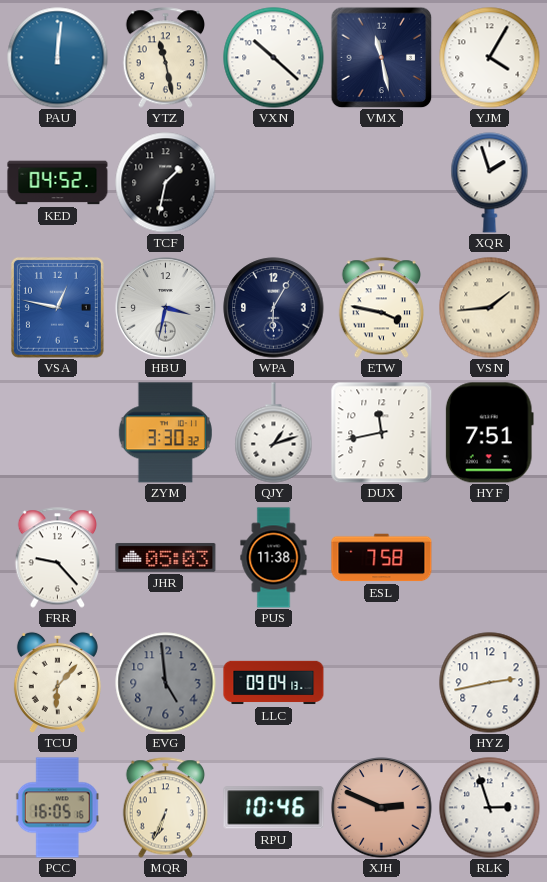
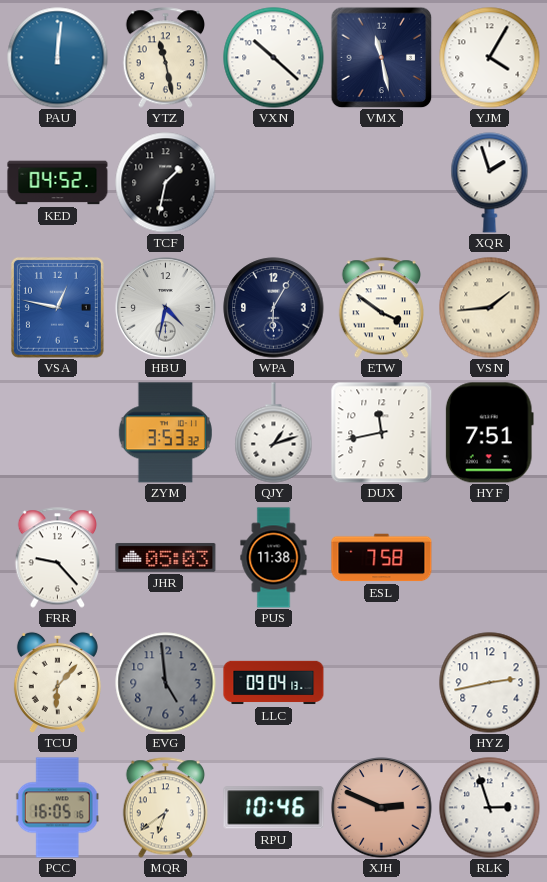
HBU: 3:32 -> 4:32
ETW: 3:47 -> 3:51
ZYM: 3:30 -> 3:53
MQR: 6:34 -> 6:39
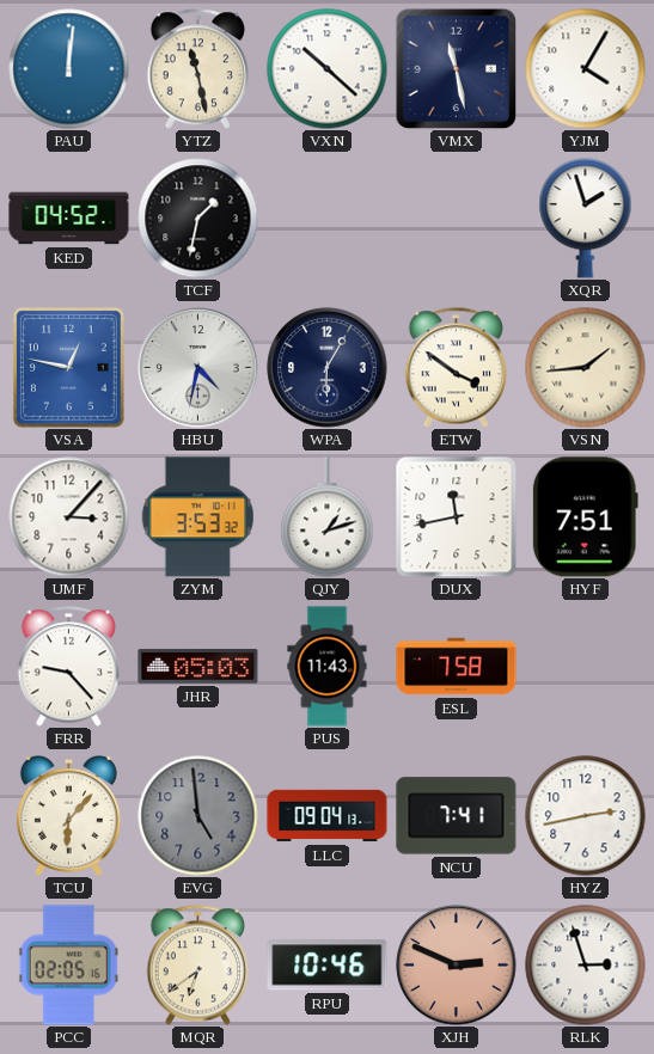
UMF: none -> 3:07
PUS: 11:38 -> 11:43
NCU: none -> 7:41
PCC: 16:05 -> 02:05
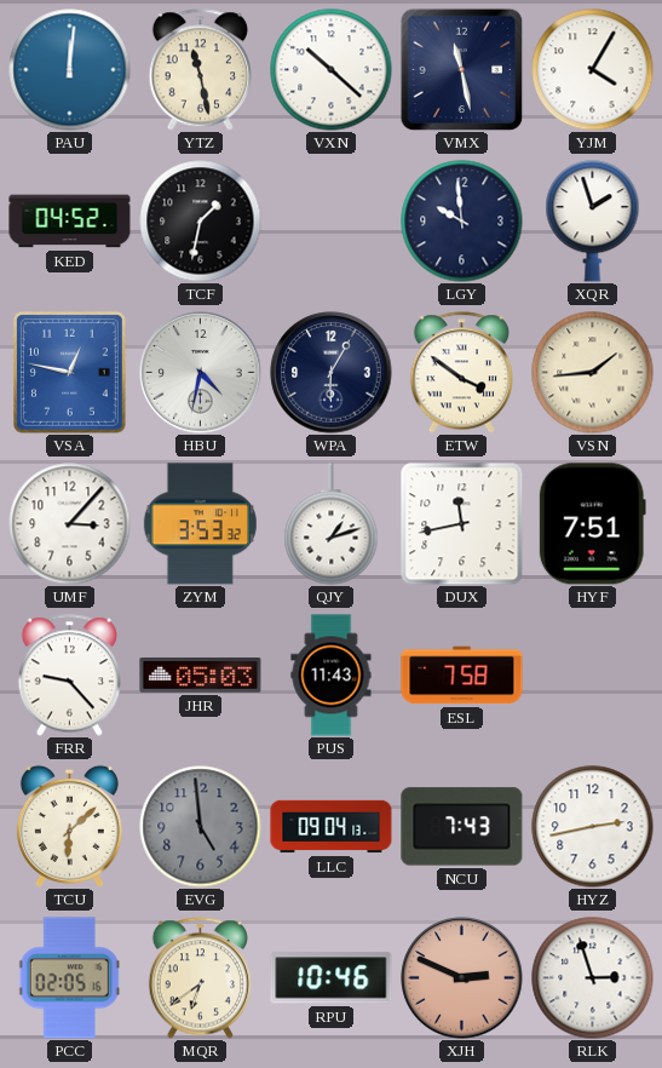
LGY: none -> 9:59
TCU: 6:07 -> 6:08
NCU: 7:41 -> 7:43
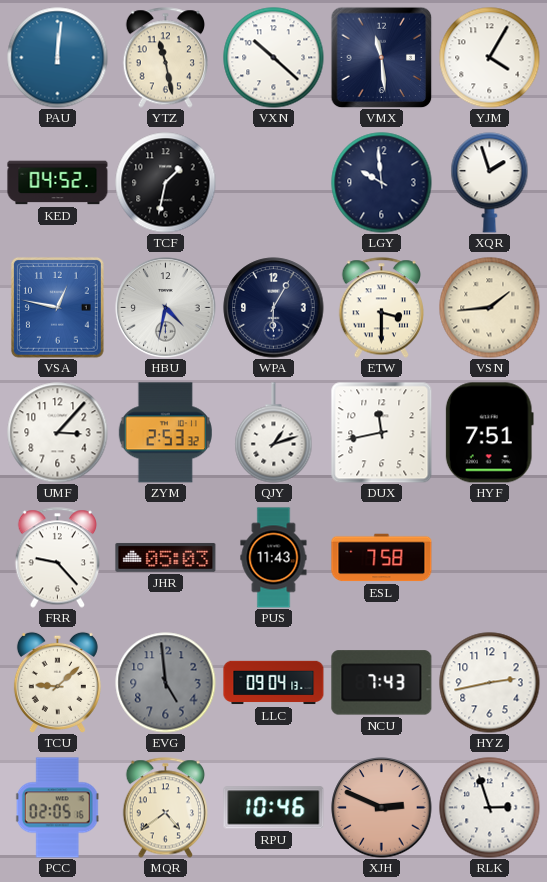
VMX: 11:28 -> 11:29
ETW: 3:51 -> 3:30
ZYM: 3:53 -> 2:53
TCU: 6:08 -> 9:08
MQR: 6:39 -> 4:39
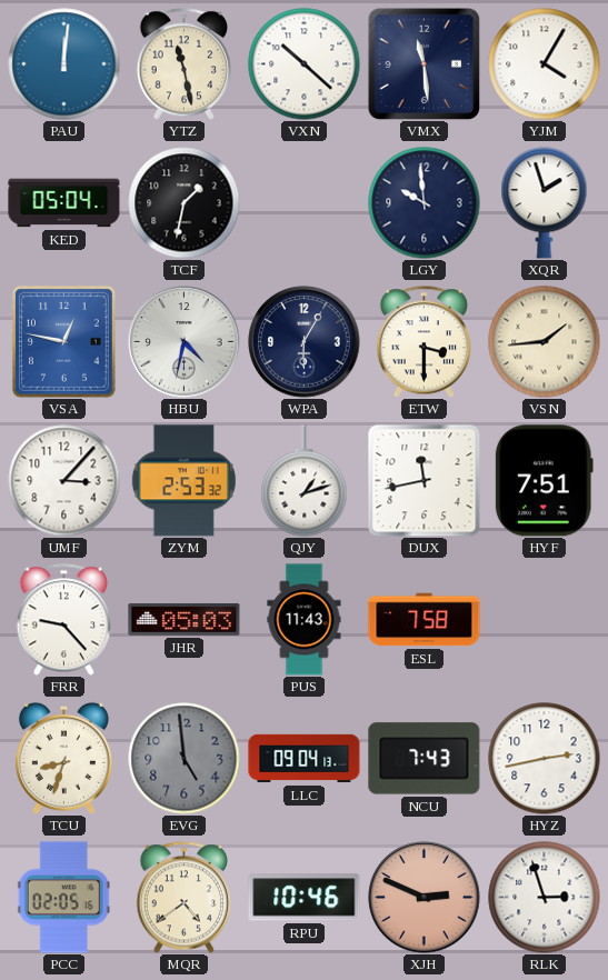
KED: 04:52 -> 05:04
TCU: 9:08 -> 8:33
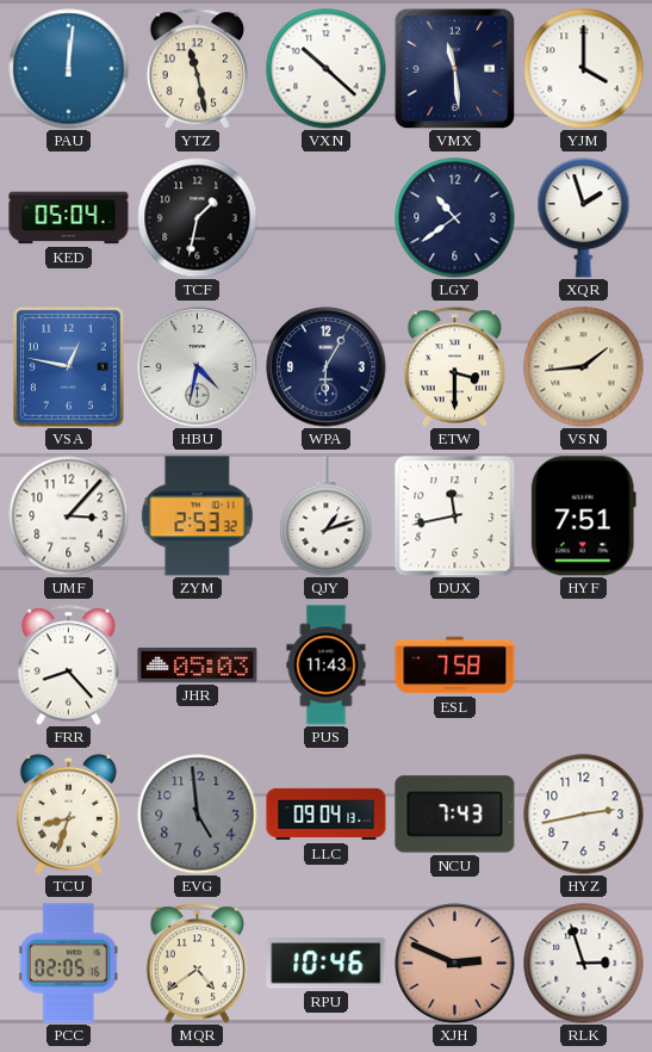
YJM: 4:05 -> 4:00
LGY: 9:59 -> 10:39
FRR: 9:23 -> 8:23
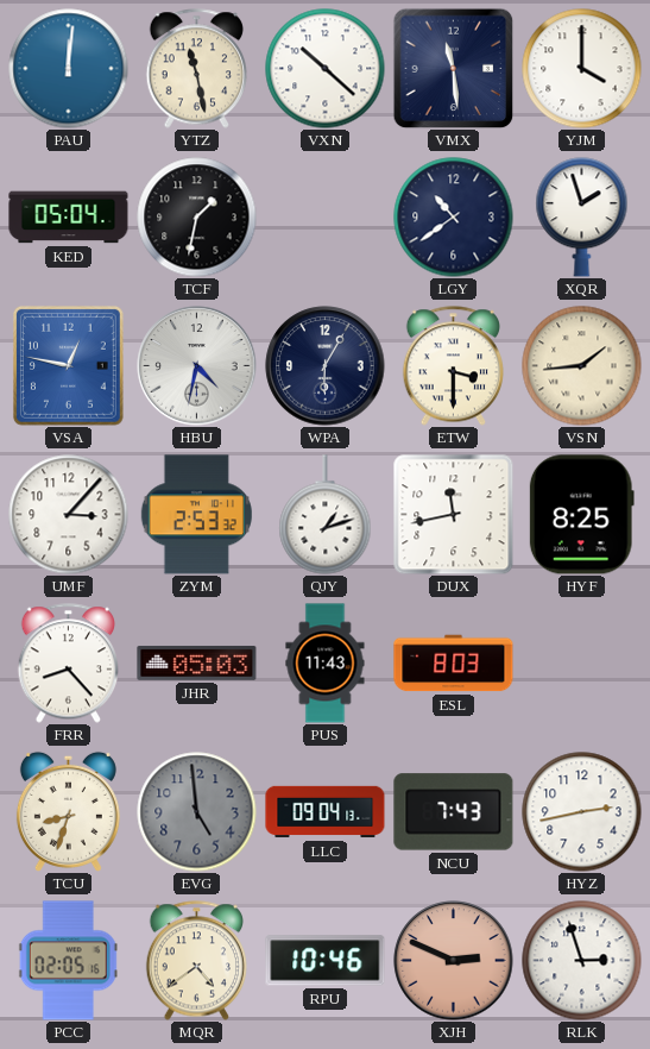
HYF: 7:51 -> 8:25
ESL: 7:58 -> 8:03
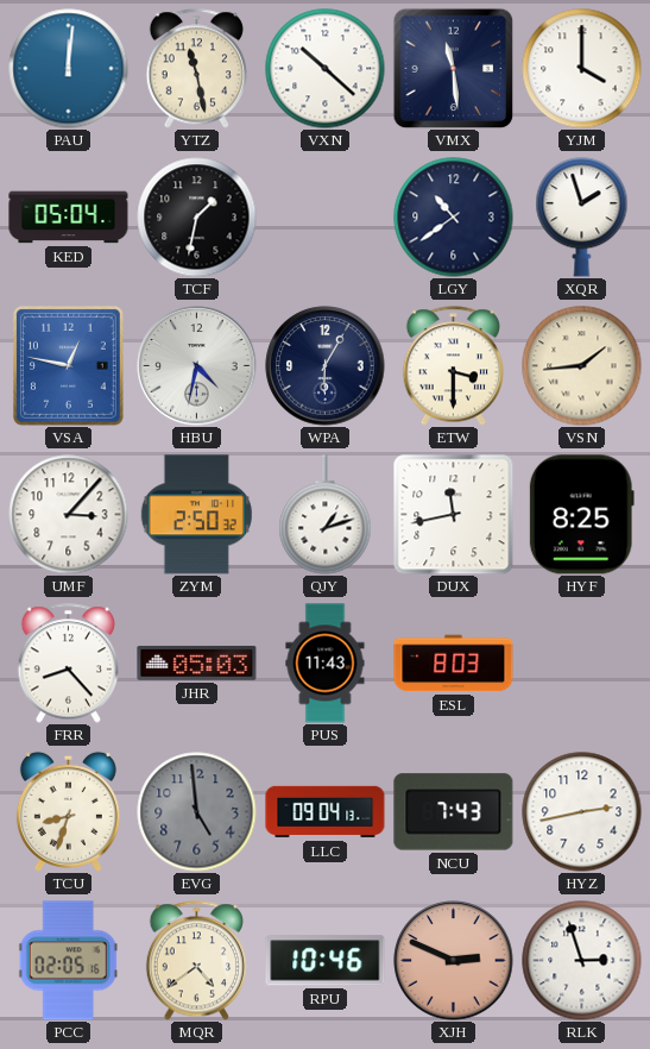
ZYM: 2:53 -> 2:50
